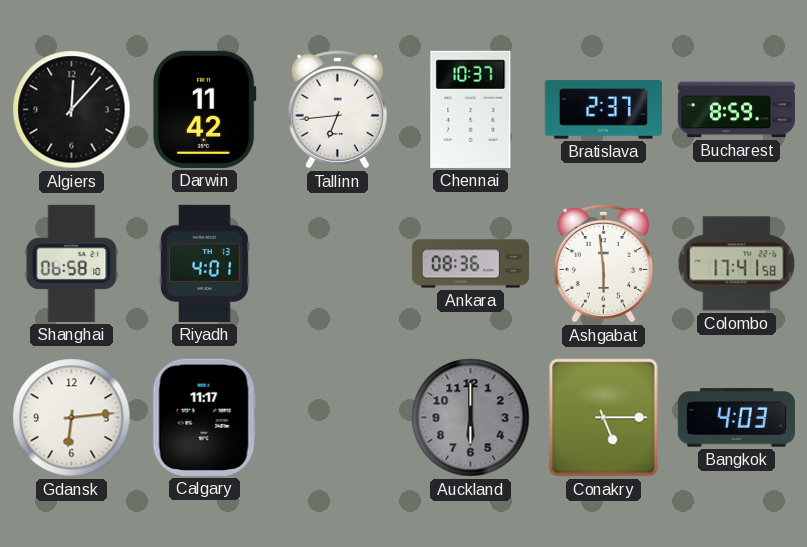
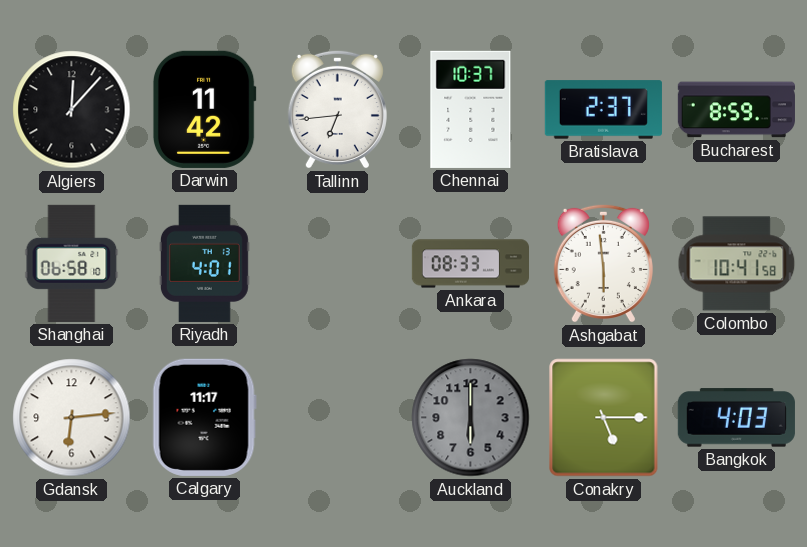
Ankara: 08:36 -> 08:33
Colombo: 17:41 -> 10:41
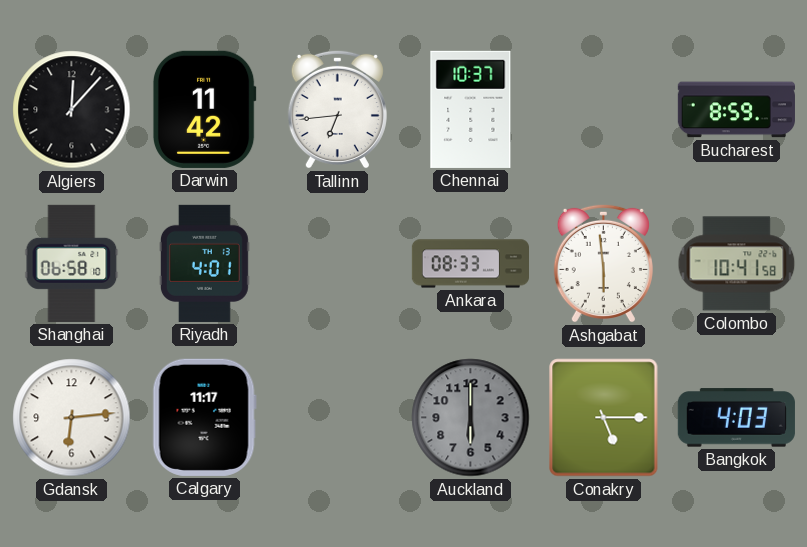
Bratislava: 2:37 -> none
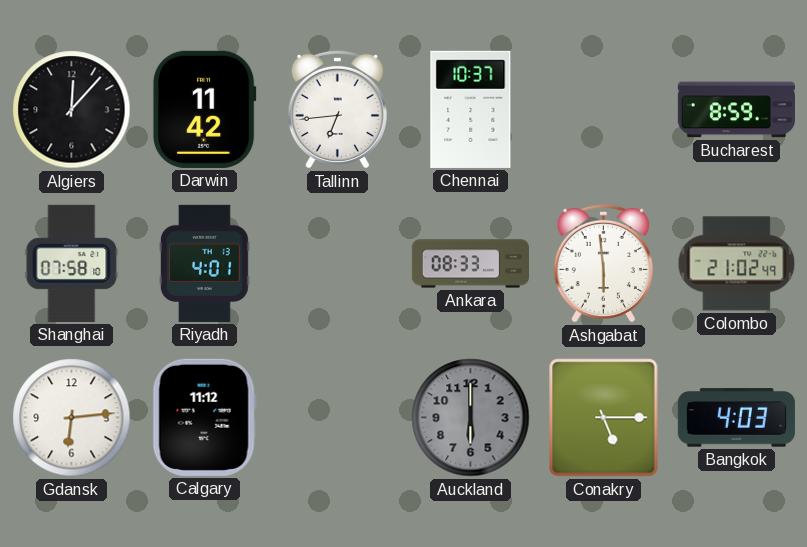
Shanghai: 06:58 -> 07:58
Colombo: 10:41 -> 21:02
Calgary: 11:17 -> 11:12
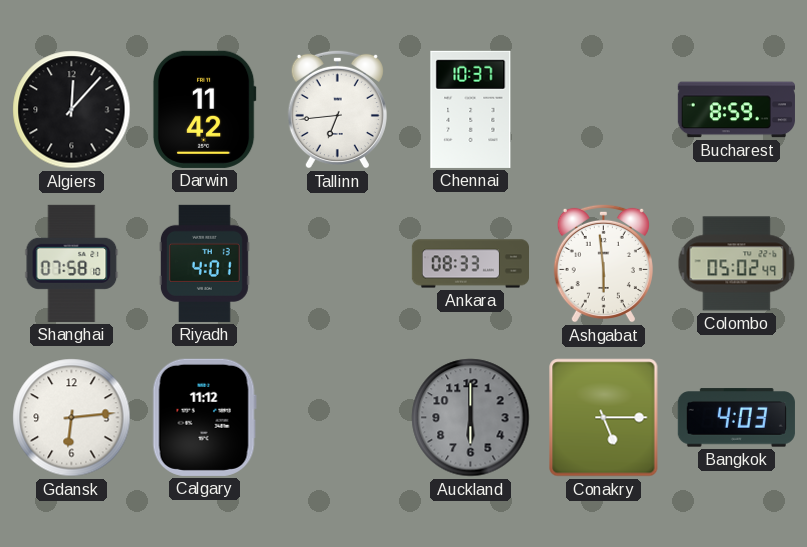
Colombo: 21:02 -> 05:02
